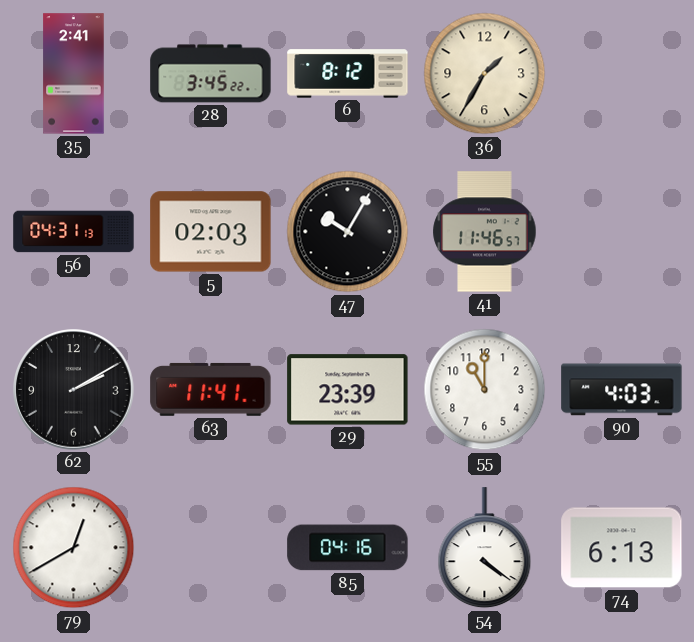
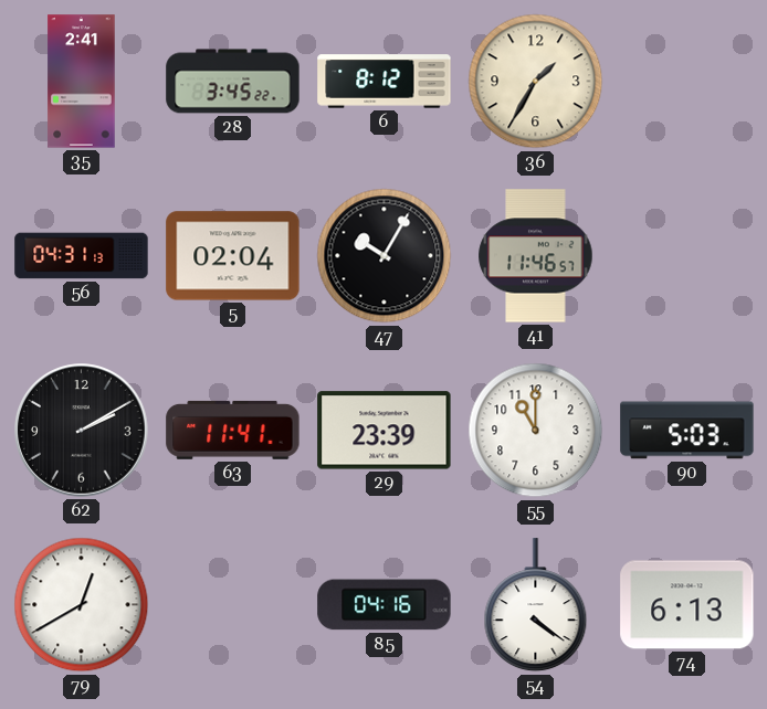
5: 02:03 -> 02:04
90: 4:03 -> 5:03
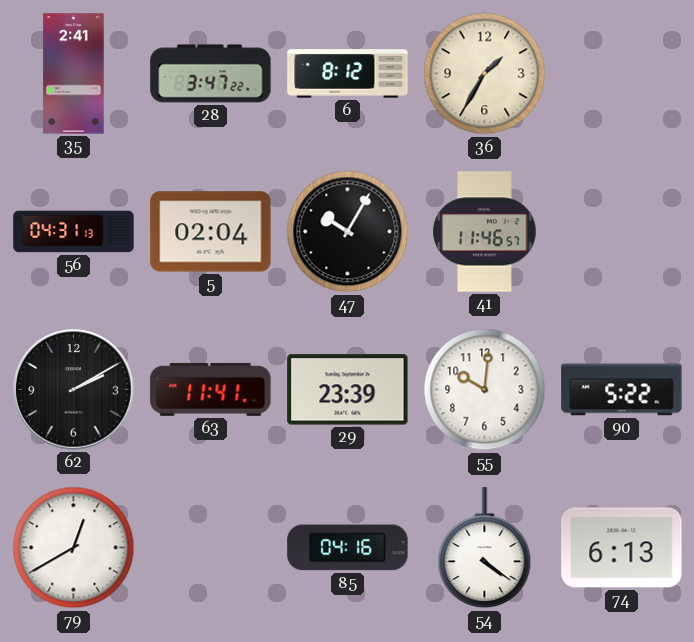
28: 3:45 -> 3:47
55: 11:00 -> 10:01
90: 5:03 -> 5:22
